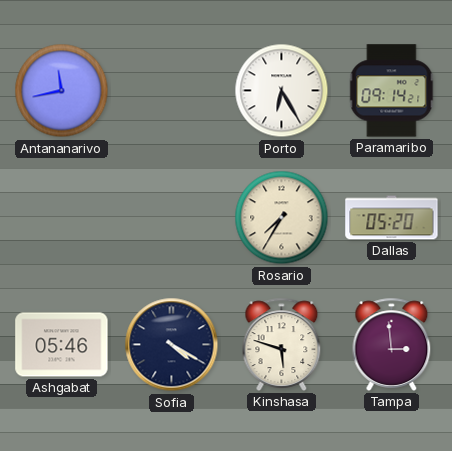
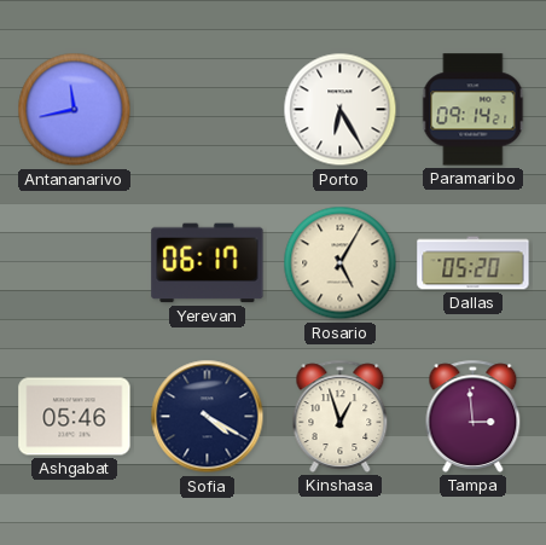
Yerevan: none -> 06:17
Rosario: 7:35 -> 5:05
Kinshasa: 5:48 -> 12:57
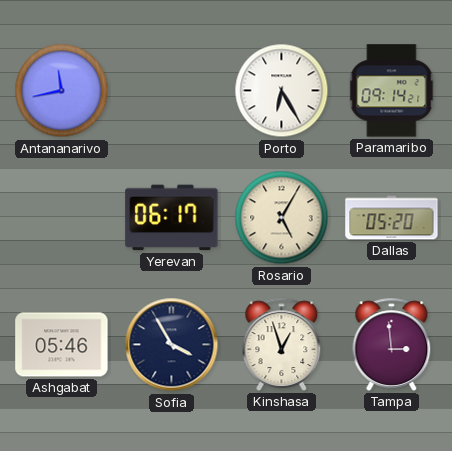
Sofia: 4:20 -> 3:55
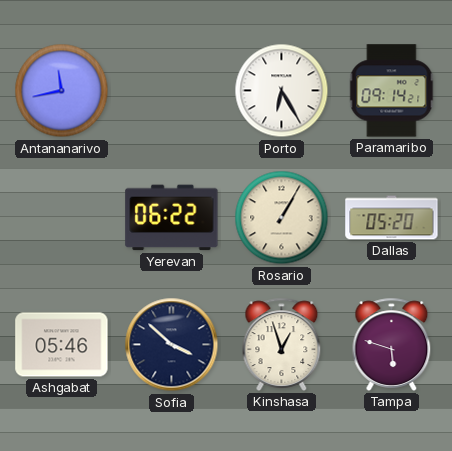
Yerevan: 06:17 -> 06:22
Rosario: 5:05 -> 1:05
Sofia: 3:55 -> 3:52
Tampa: 2:59 -> 5:48
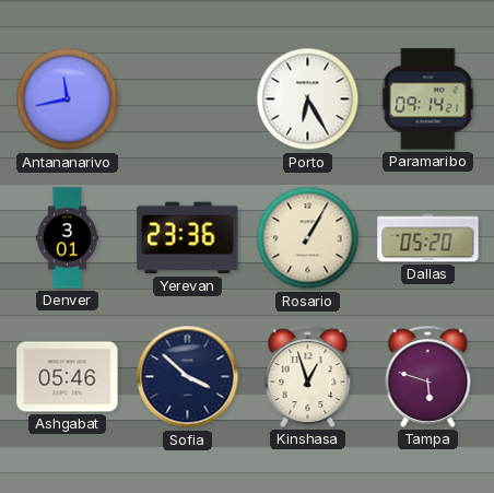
Denver: none -> 3:01
Yerevan: 06:22 -> 23:36
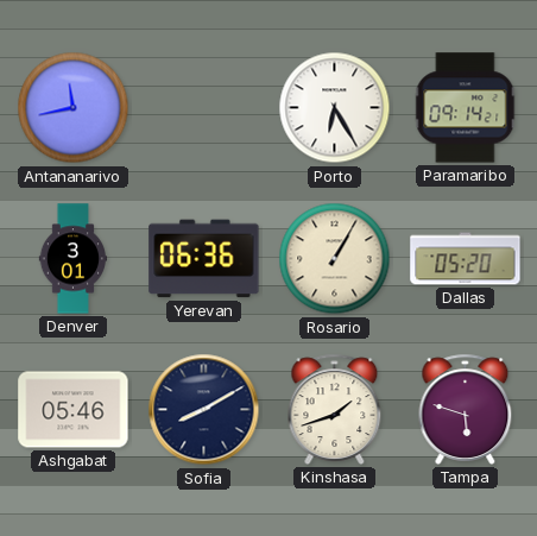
Yerevan: 23:36 -> 06:36
Sofia: 3:52 -> 8:10
Kinshasa: 12:57 -> 1:42
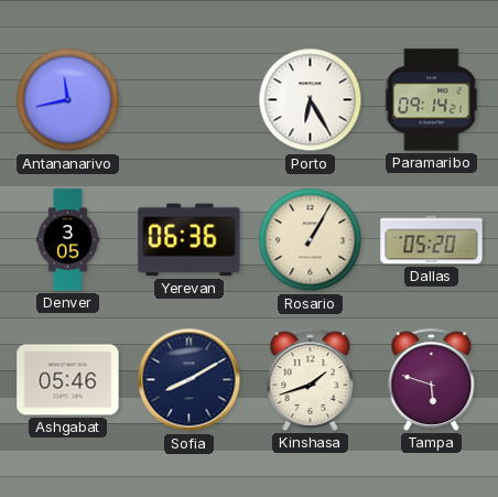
Denver: 3:01 -> 3:05
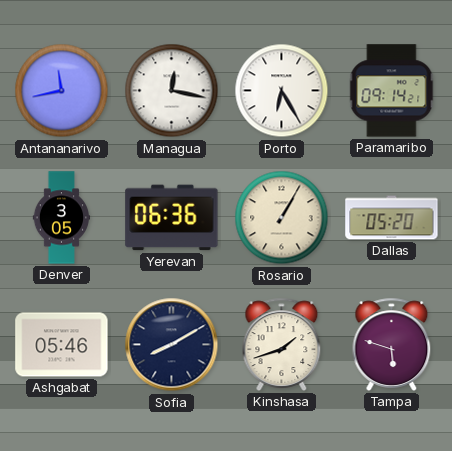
Managua: none -> 12:17
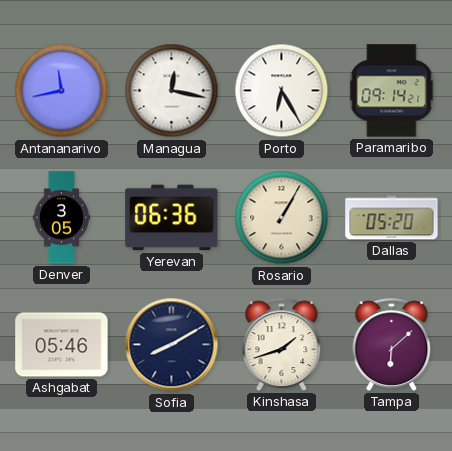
Tampa: 5:48 -> 6:08
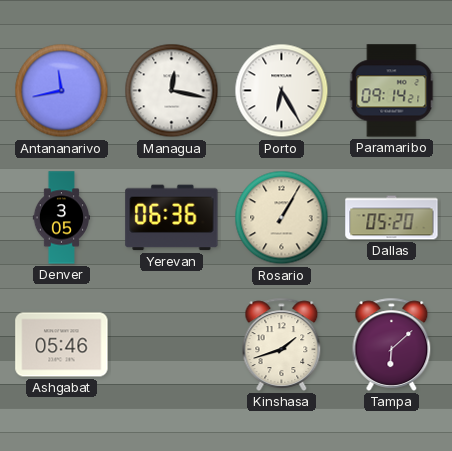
Sofia: 8:10 -> none
